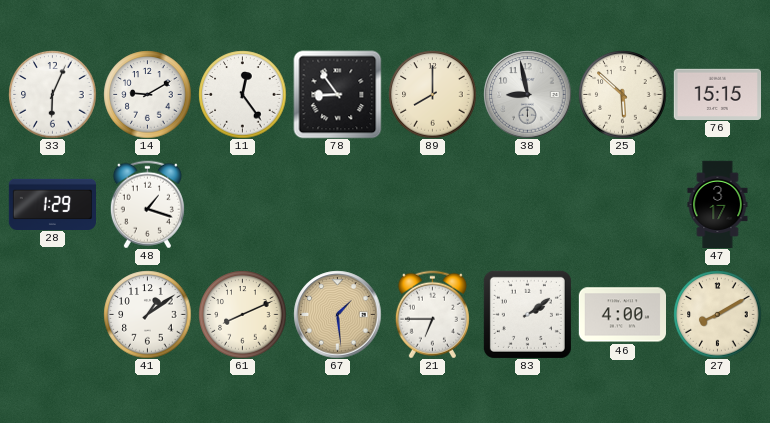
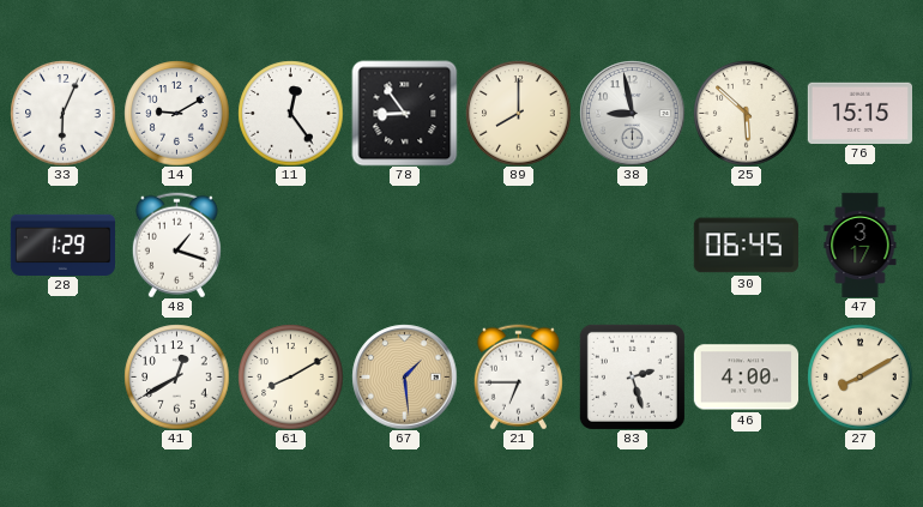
30: none -> 06:45
41: 1:09 -> 12:40
61: 8:11 -> 8:10
83: 2:09 -> 2:27
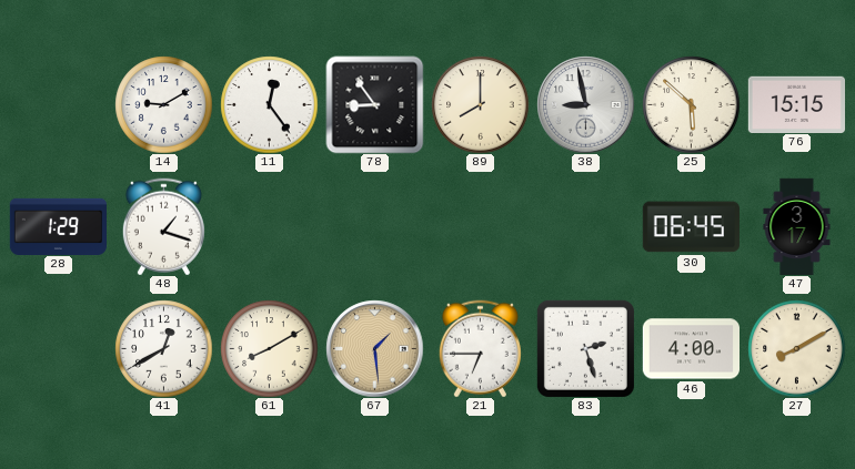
33: 6:04 -> none
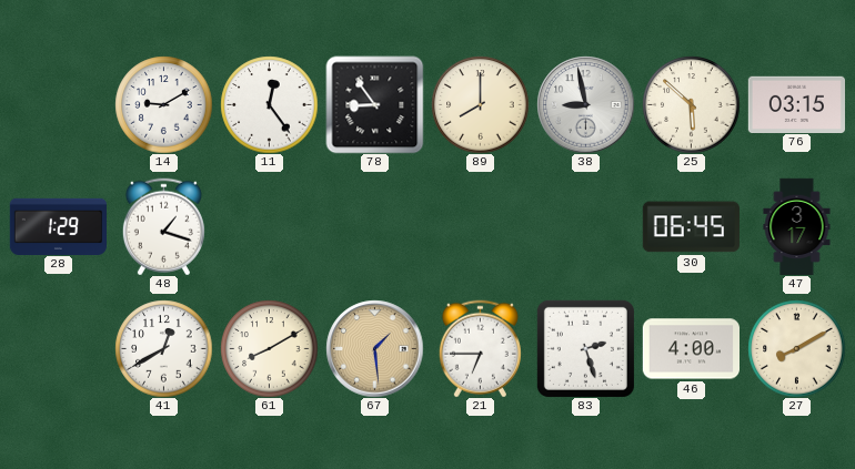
76: 15:15 -> 03:15
